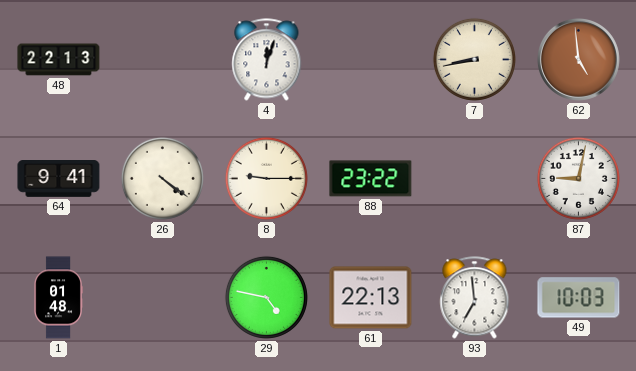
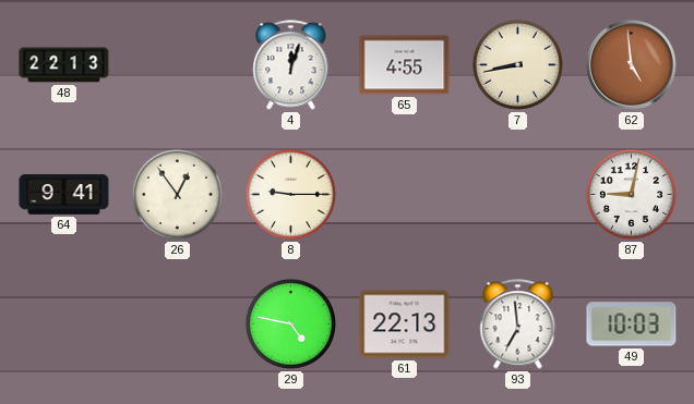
65: none -> 4:55
26: 4:21 -> 12:54
88: 23:22 -> none
1: 01:48 -> none
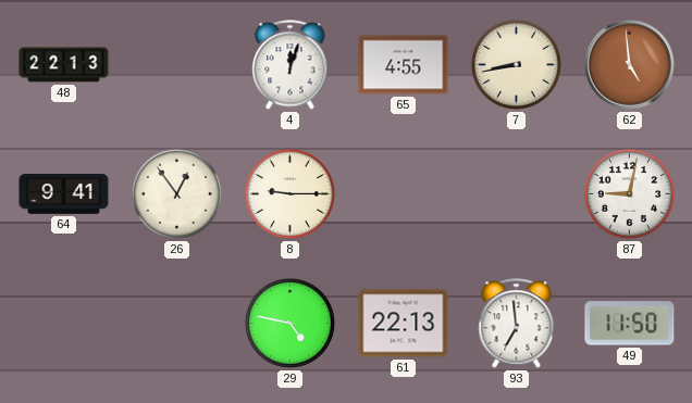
49: 10:03 -> 11:50
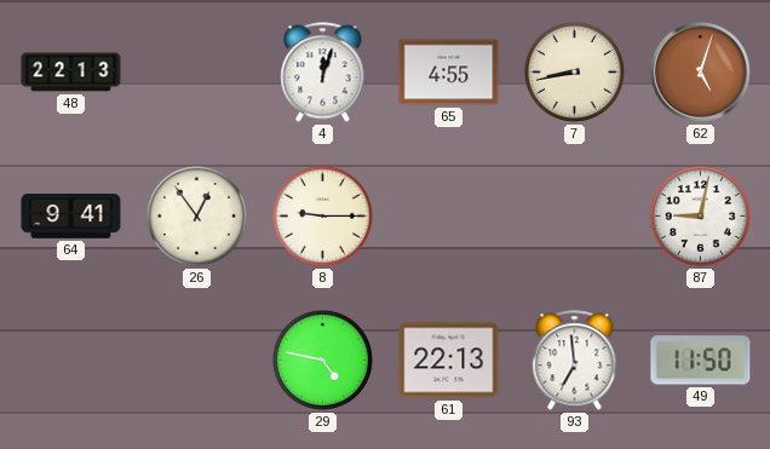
62: 4:59 -> 5:03
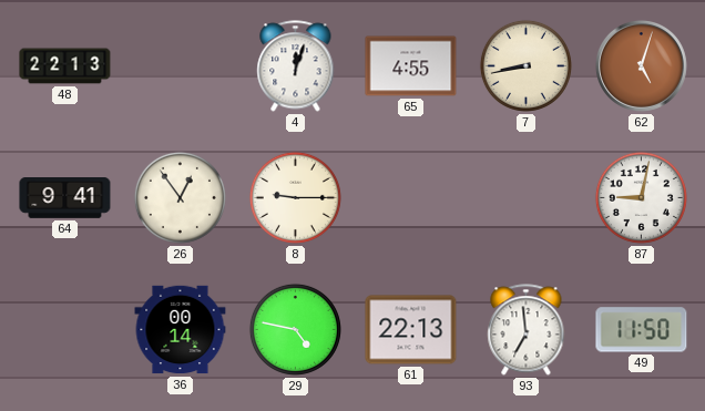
36: none -> 00:14
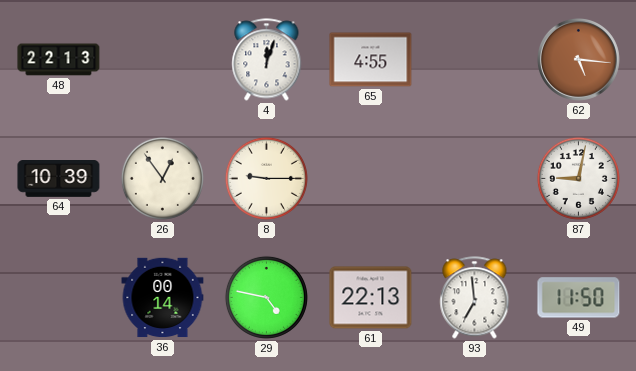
7: 8:43 -> none
62: 5:03 -> 5:16
64: 9:41 -> 10:39
